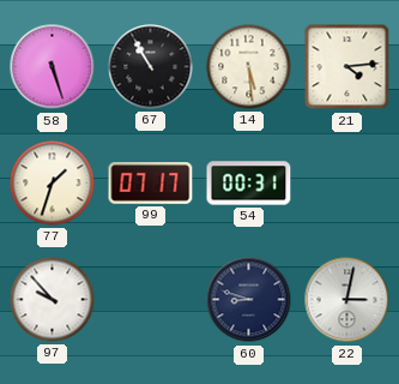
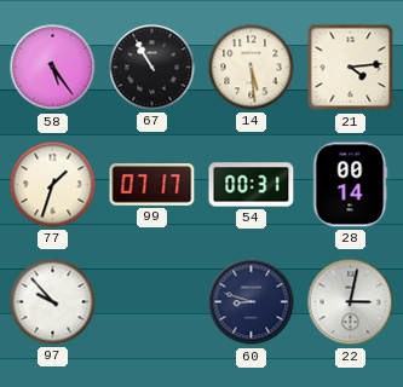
58: 5:27 -> 5:24
28: none -> 00:14
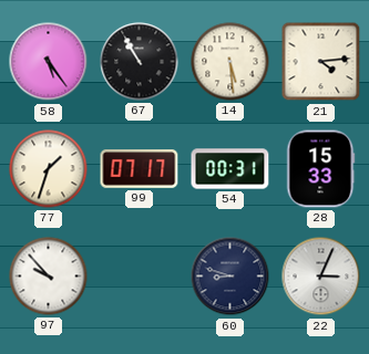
28: 00:14 -> 15:33
22: 3:02 -> 3:04
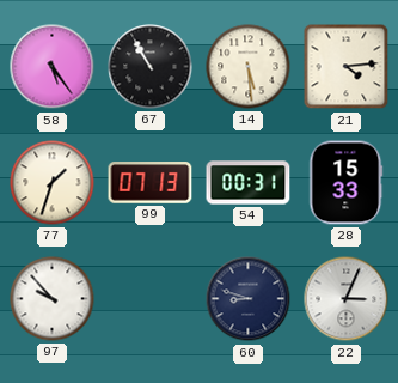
99: 07:17 -> 07:13
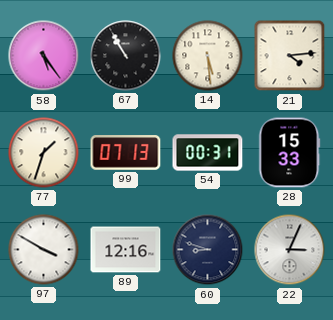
97: 9:53 -> 3:50
89: none -> 12:16
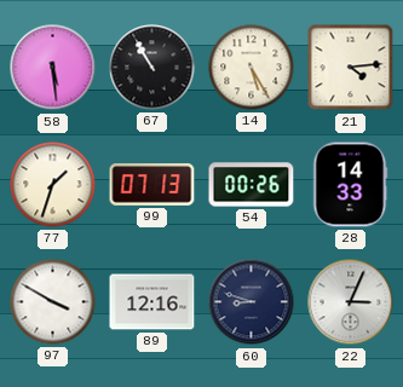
58: 5:24 -> 5:29
14: 5:29 -> 5:25
54: 00:31 -> 00:26
28: 15:33 -> 14:33
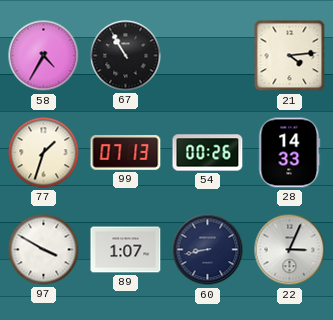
58: 5:29 -> 4:35
14: 5:25 -> none
89: 12:16 -> 1:07
60: 8:48 -> 8:43
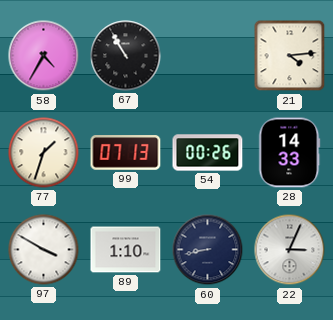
89: 1:07 -> 1:10
